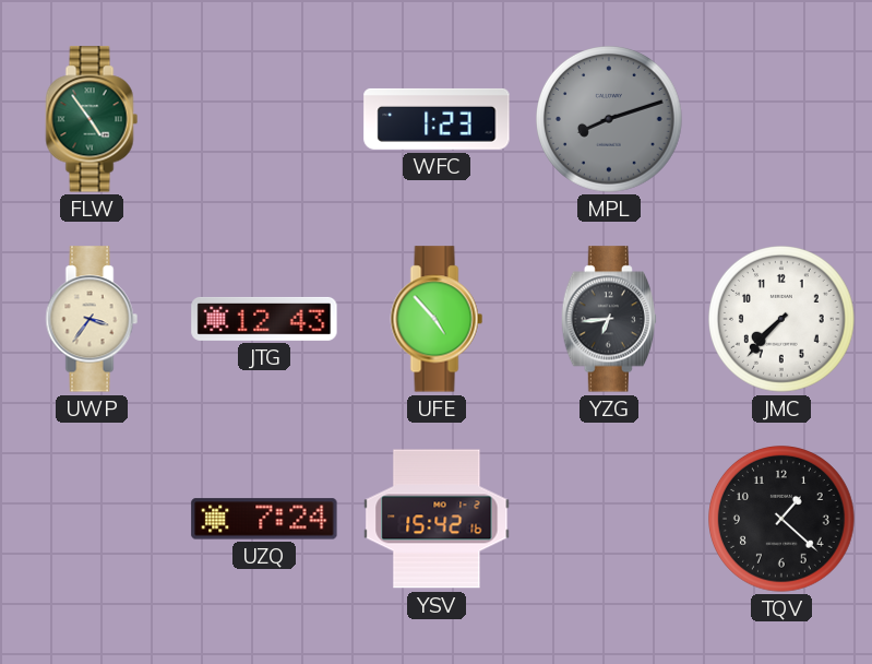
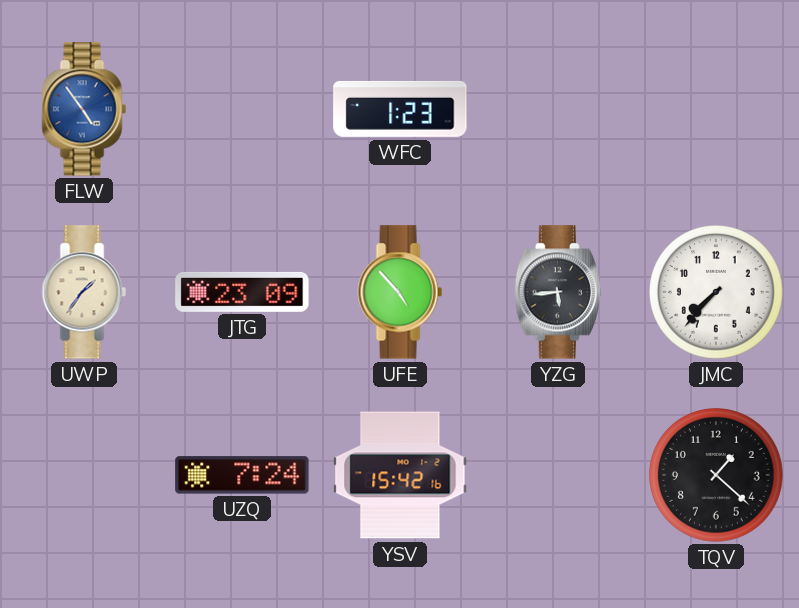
FLW dial: green -> blue
MPL: 8:12 -> none
UWP: 3:36 -> 1:36
JTG: 12:43 -> 23:09
YZG: 6:44 -> 5:44
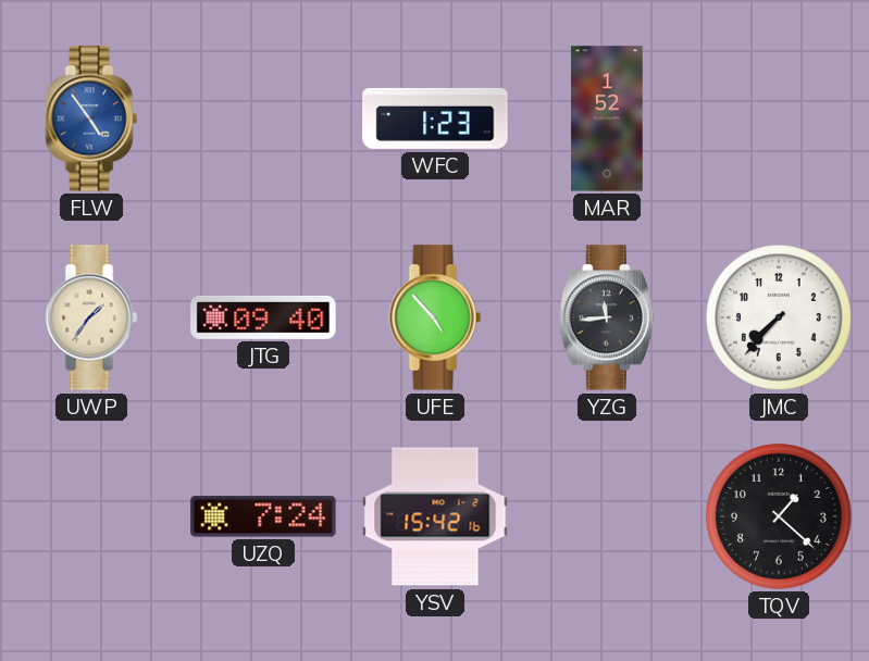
MAR: none -> 1:52
JTG: 23:09 -> 09:40
YZG: 5:44 -> 11:44
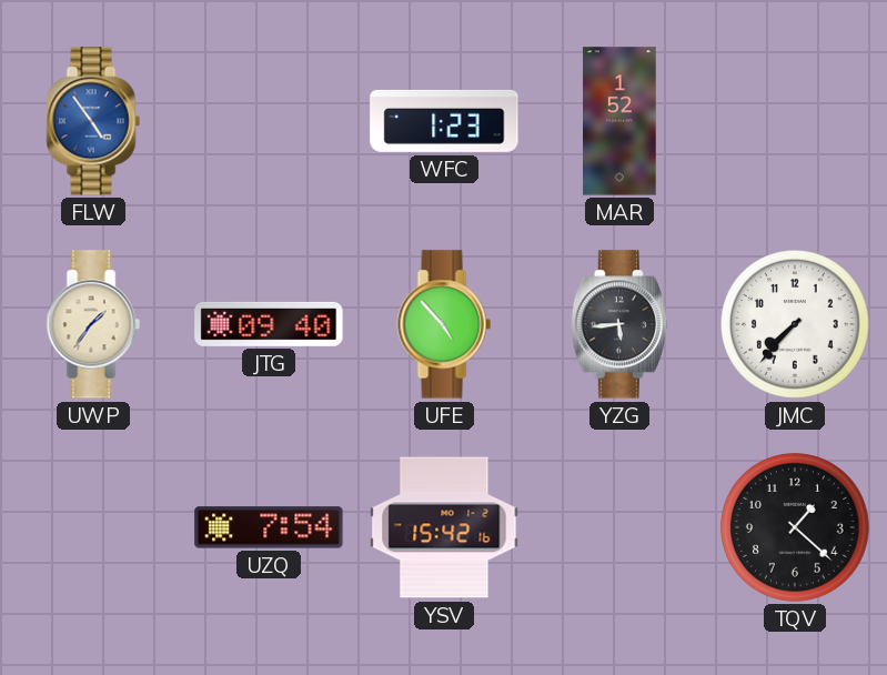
YZG: 11:44 -> 5:44
UZQ: 7:24 -> 7:54
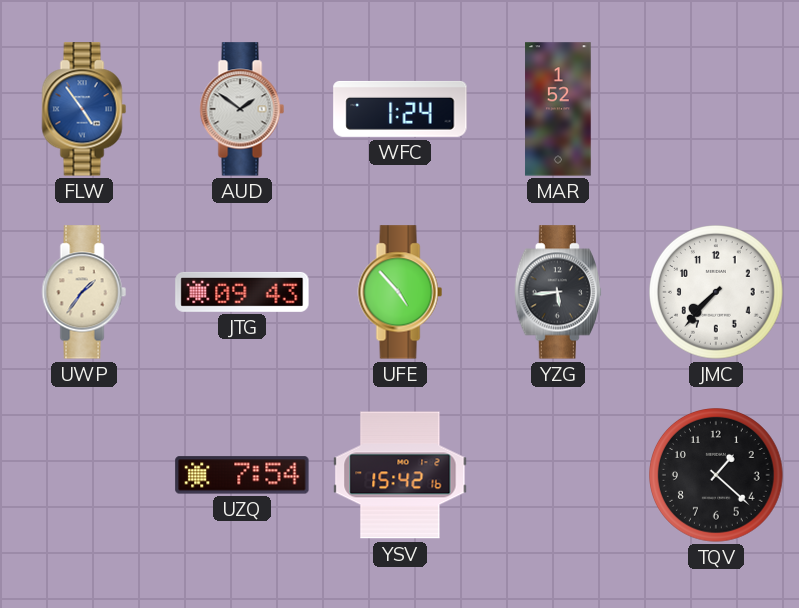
AUD: none -> 1:51
WFC: 1:23 -> 1:24
JTG: 09:40 -> 09:43
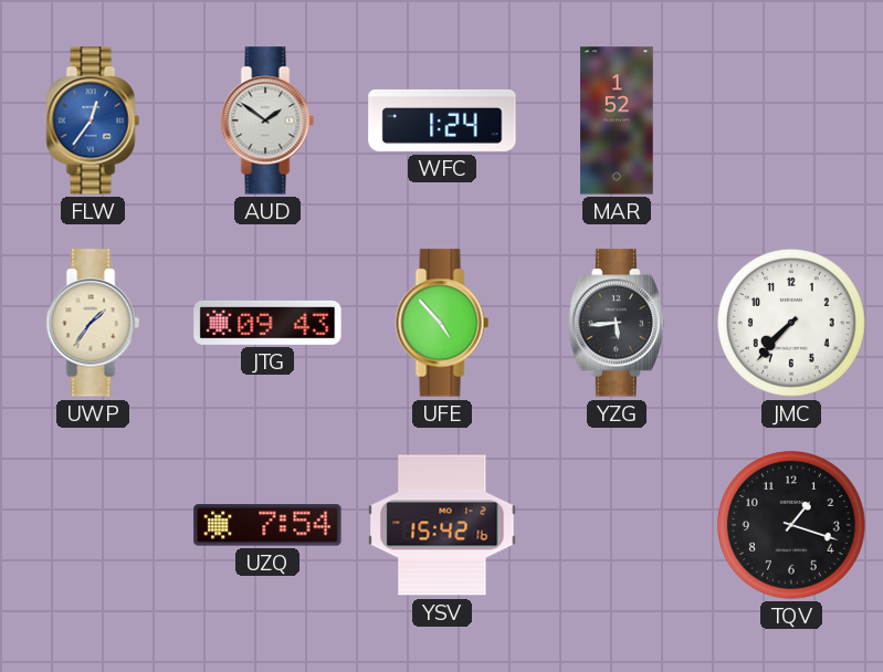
FLW: 4:54 -> 12:36
TQV: 1:22 -> 1:18
